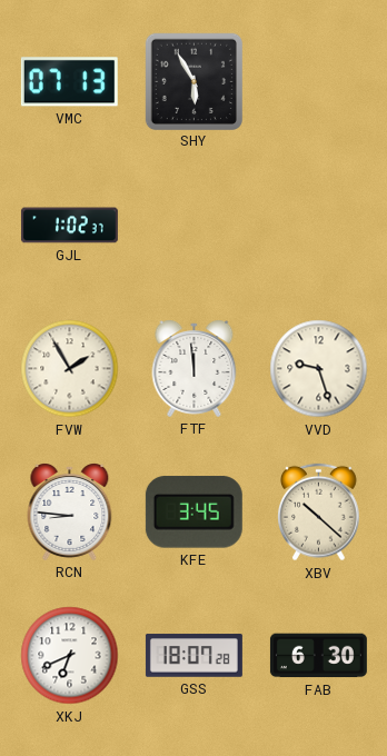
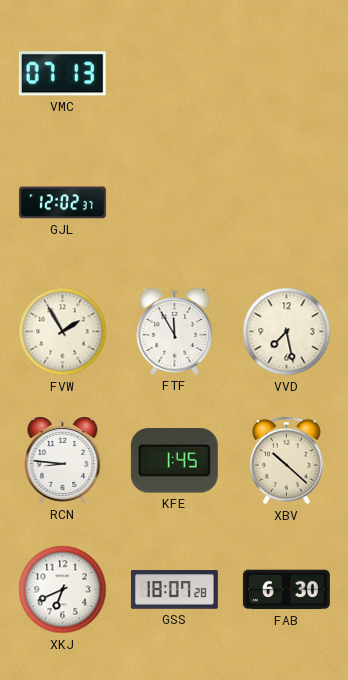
SHY: 5:55 -> none
GJL: 1:02 -> 12:02
FTF: 11:59 -> 11:55
VVD: 9:27 -> 7:28
KFE: 3:45 -> 1:45
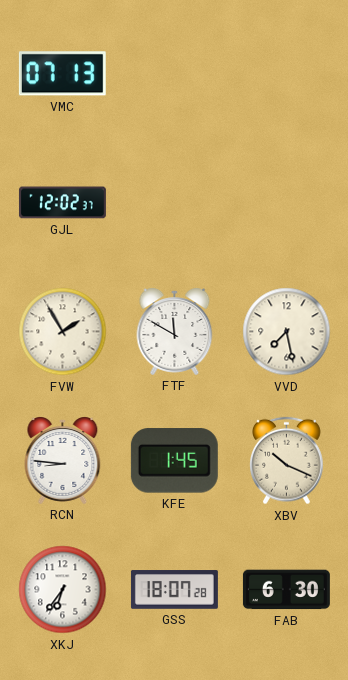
FTF: 11:55 -> 11:50
XBV: 10:22 -> 10:19
XKJ: 6:41 -> 6:36
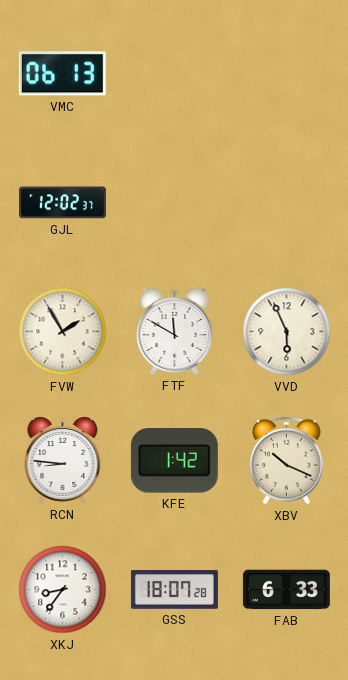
VMC: 07:13 -> 06:13
VVD: 7:28 -> 5:56
KFE: 1:45 -> 1:42
XKJ: 6:36 -> 8:36
FAB: 6:30 -> 6:33
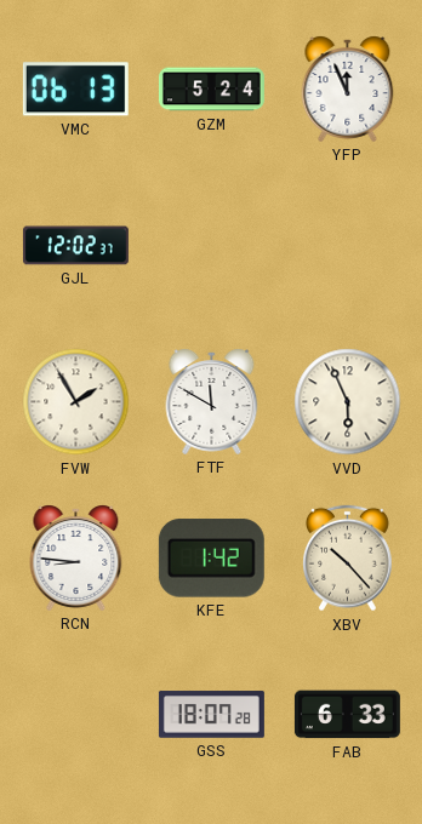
GZM: none -> 5:24
YFP: none -> 11:56
XBV: 10:19 -> 10:23
XKJ: 8:36 -> none
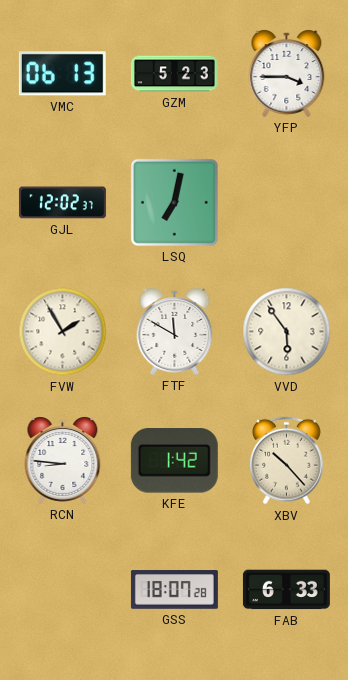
GZM: 5:24 -> 5:23
YFP: 11:56 -> 3:45
LSQ: none -> 7:02
VVD: 5:56 -> 5:54
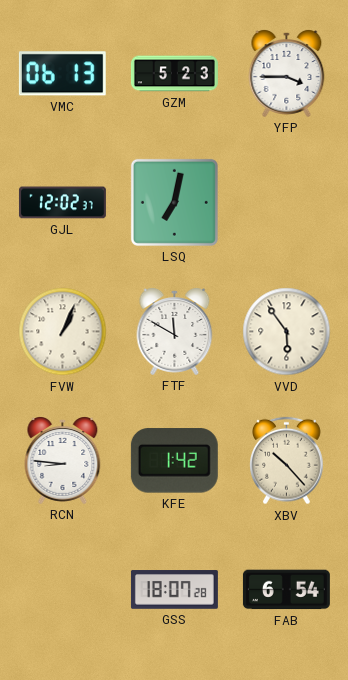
FVW: 1:55 -> 1:04
FAB: 6:33 -> 6:54
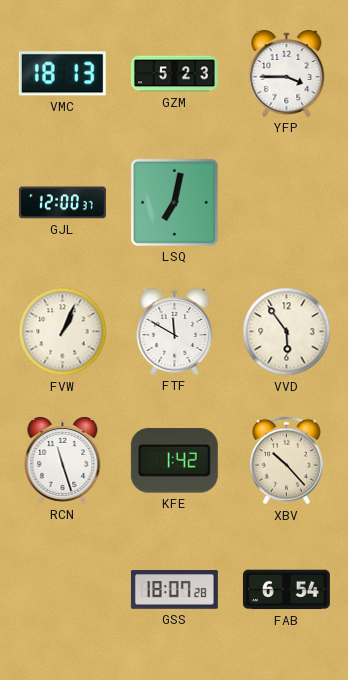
VMC: 06:13 -> 18:13
GJL: 12:02 -> 12:00
RCN: 8:46 -> 11:27
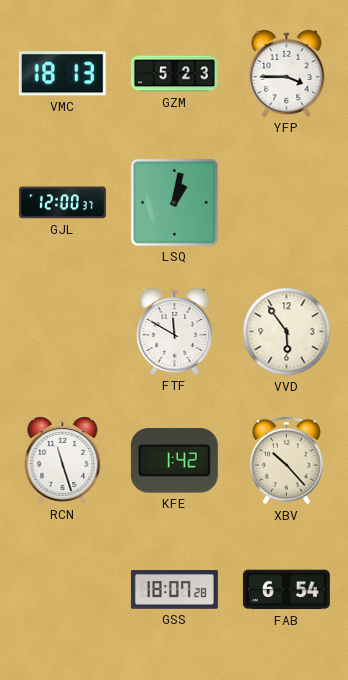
LSQ: 7:02 -> 1:02
FVW: 1:04 -> none
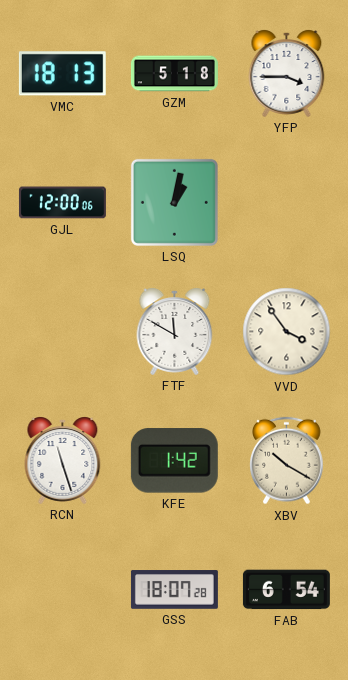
GZM: 5:23 -> 5:18
GJL: 12:00:37 -> 12:00:06
VVD: 5:54 -> 3:54
XBV: 10:23 -> 10:20
